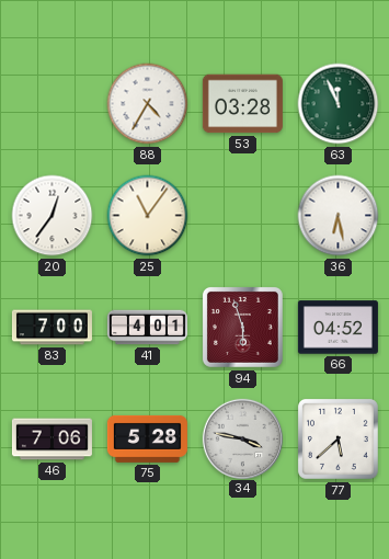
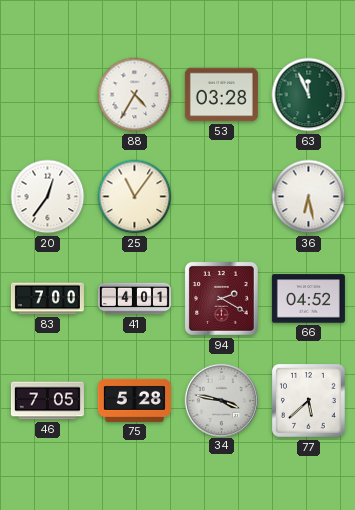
94: 5:57 -> 2:20
46: 7:06 -> 7:05
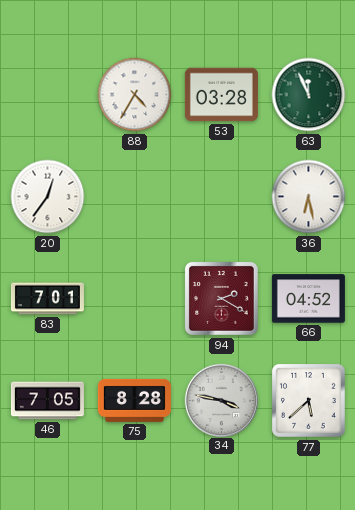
25: 11:06 -> none
83: 7:00 -> 7:01
41: 4:01 -> none
75: 5:28 -> 8:28
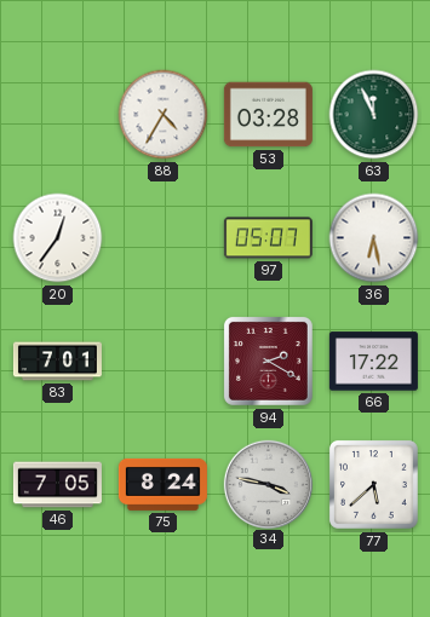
97: none -> 05:07
66: 04:52 -> 17:22
75: 8:28 -> 8:24
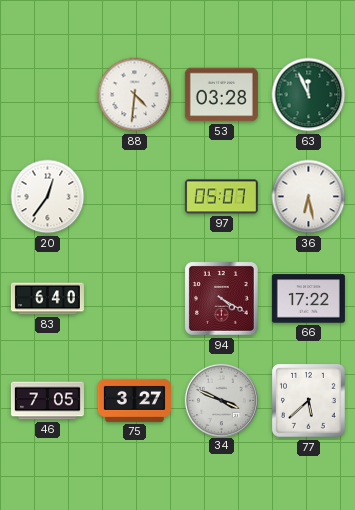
88: 4:35 -> 4:31
83: 7:01 -> 6:40
94: 2:20 -> 4:20
75: 8:24 -> 3:27
34: 3:47 -> 3:49
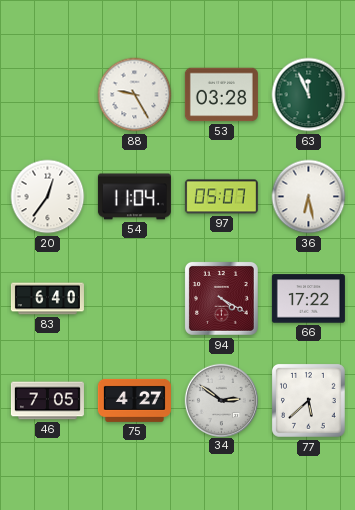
88: 4:31 -> 9:25
54: none -> 11:04
75: 3:27 -> 4:27
34: 3:49 -> 2:51
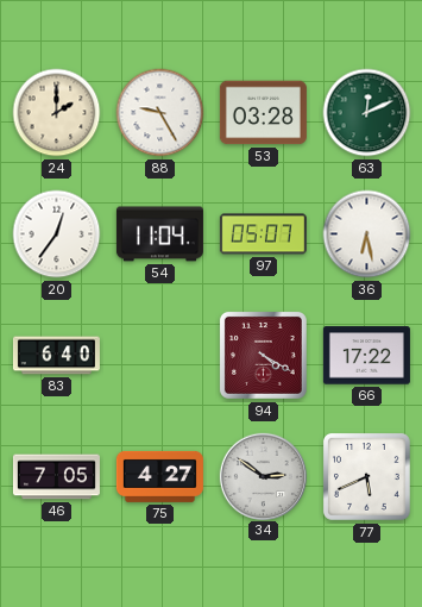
24: none -> 2:00
63: 11:56 -> 12:11
77: 5:38 -> 5:41
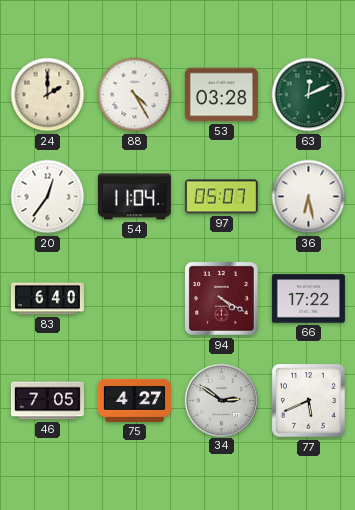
88: 9:25 -> 4:25
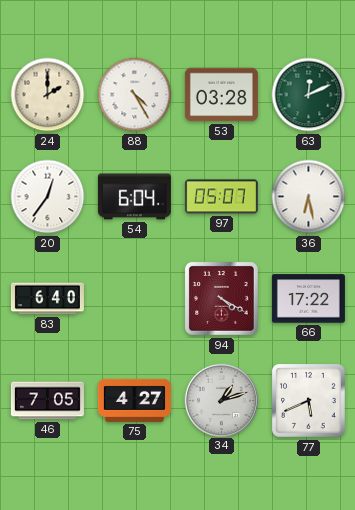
54: 11:04 -> 6:04
34: 2:51 -> 1:12
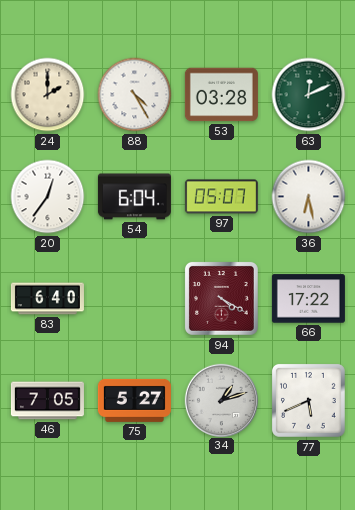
75: 4:27 -> 5:27
